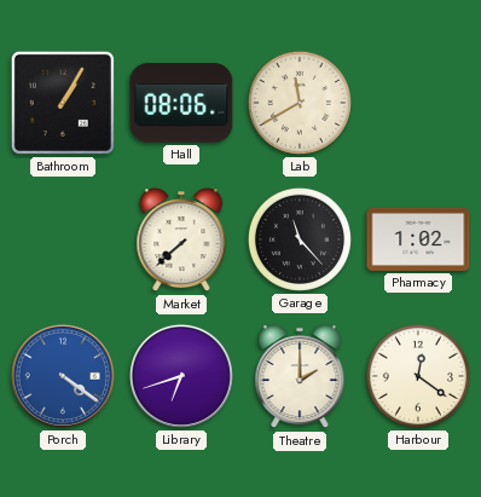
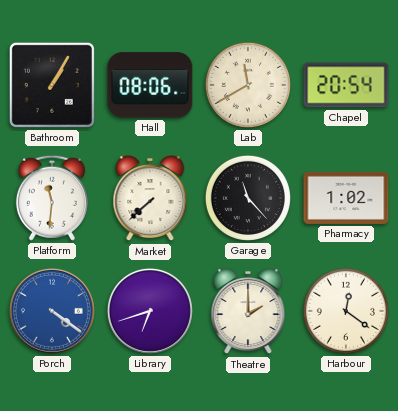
Chapel: none -> 20:54
Platform: none -> 11:31
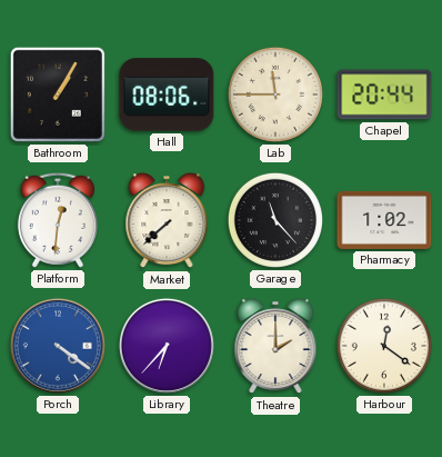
Lab: 11:40 -> 11:45
Chapel: 20:54 -> 20:44
Platform: 11:31 -> 12:31
Library: 6:42 -> 6:37
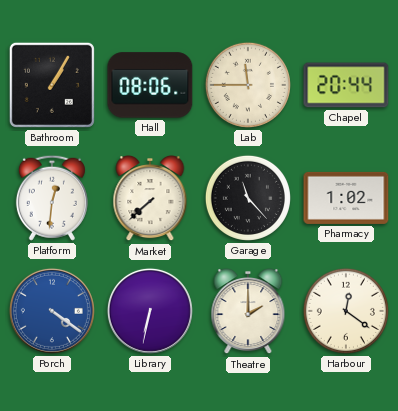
Library: 6:37 -> 6:32
